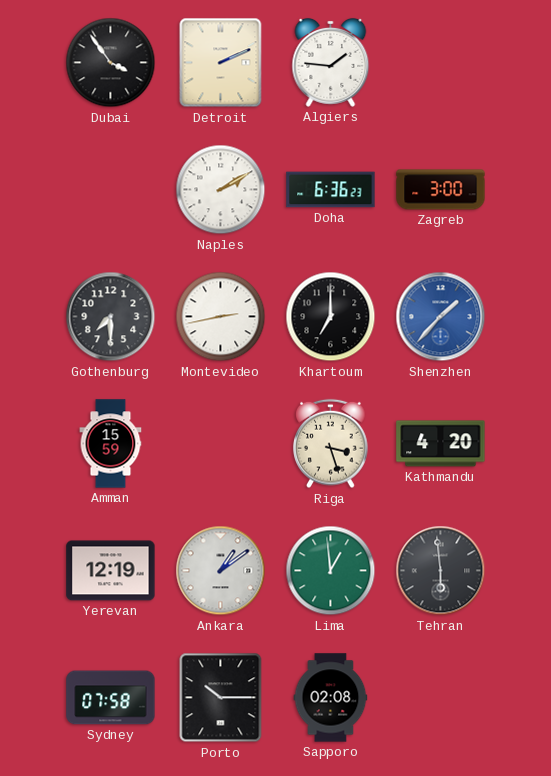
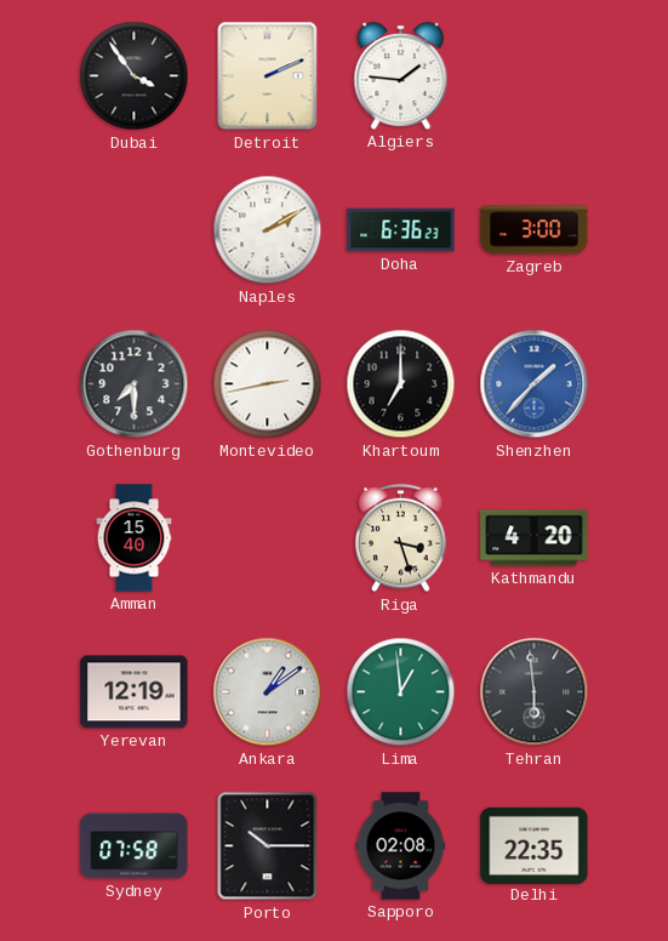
Amman: 15:59 -> 15:40
Delhi: none -> 22:35
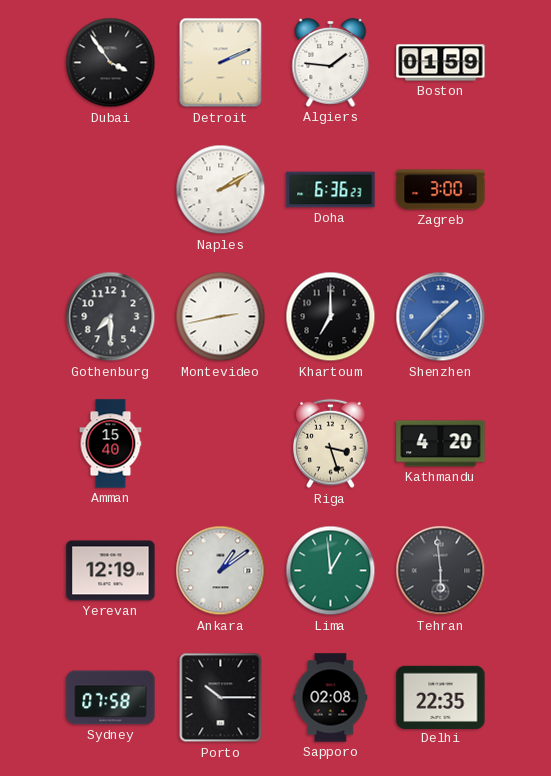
Boston: none -> 01:59
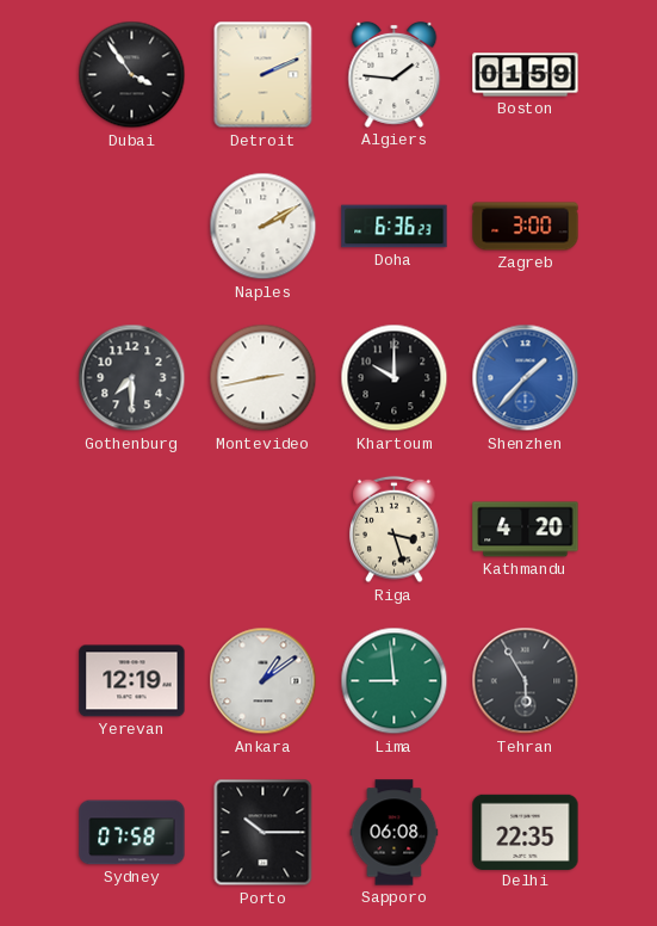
Khartoum: 7:00 -> 10:00
Amman: 15:40 -> none
Lima: 12:59 -> 8:59
Tehran: 5:59 -> 5:55
Sapporo: 02:08 -> 06:08
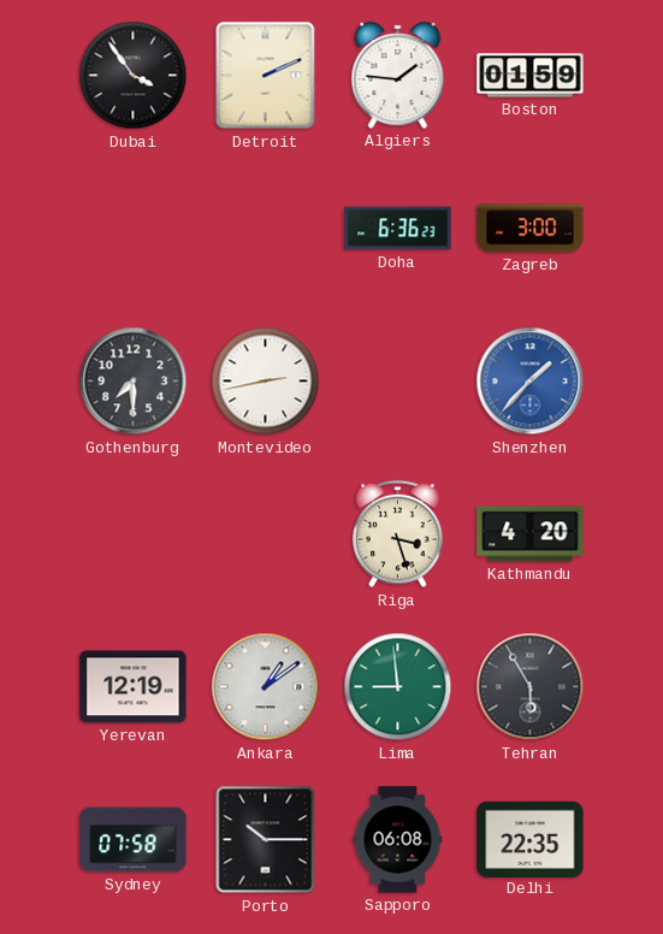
Naples: 2:10 -> none
Khartoum: 10:00 -> none
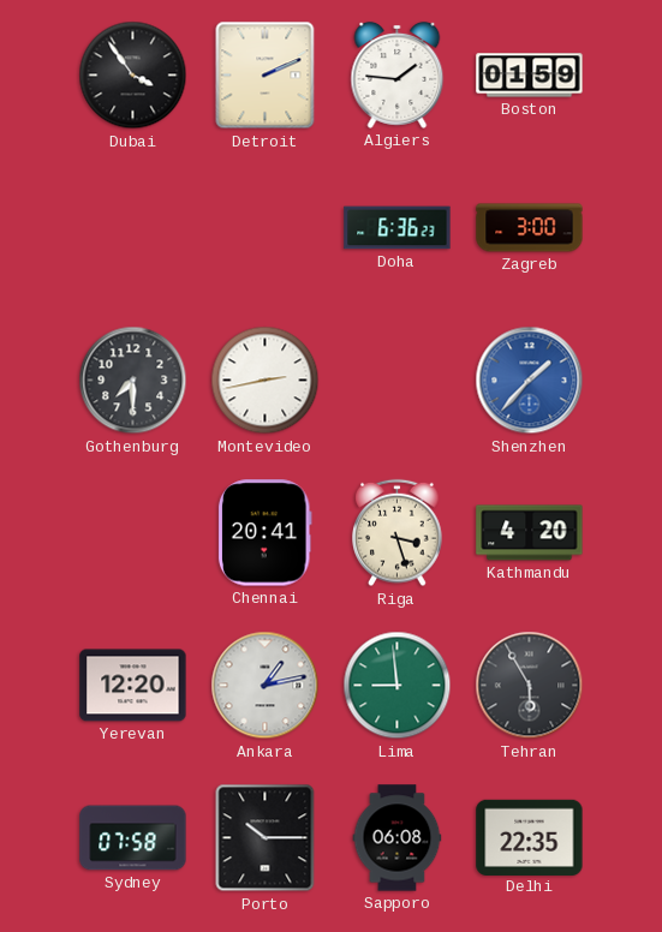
Chennai: none -> 20:41
Yerevan: 12:19 -> 12:20
Ankara: 1:09 -> 1:13
